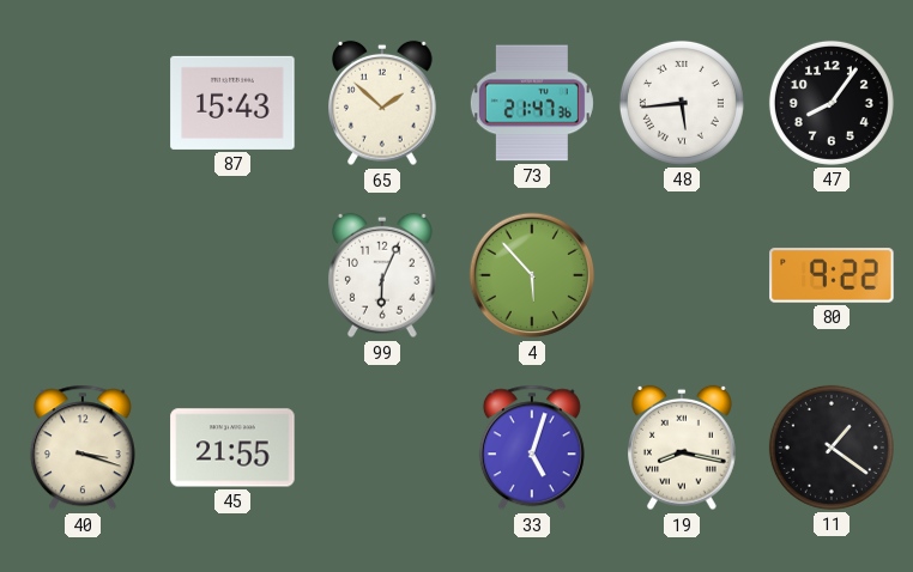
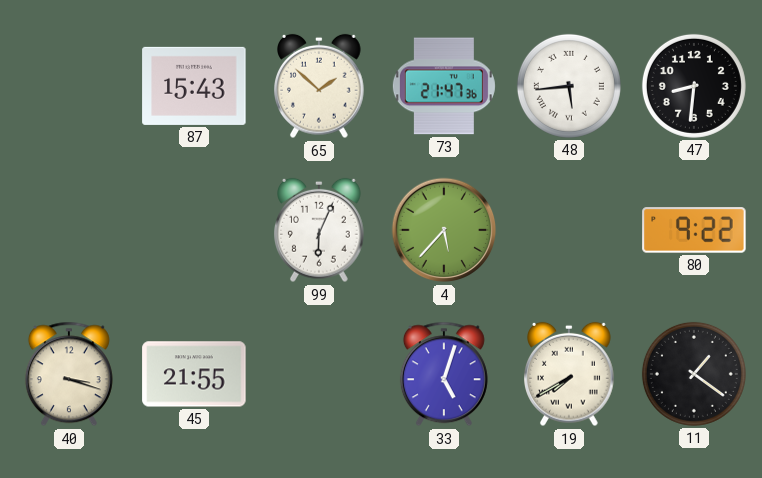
47: 8:06 -> 8:31
4: 5:53 -> 5:37
19: 8:17 -> 7:40
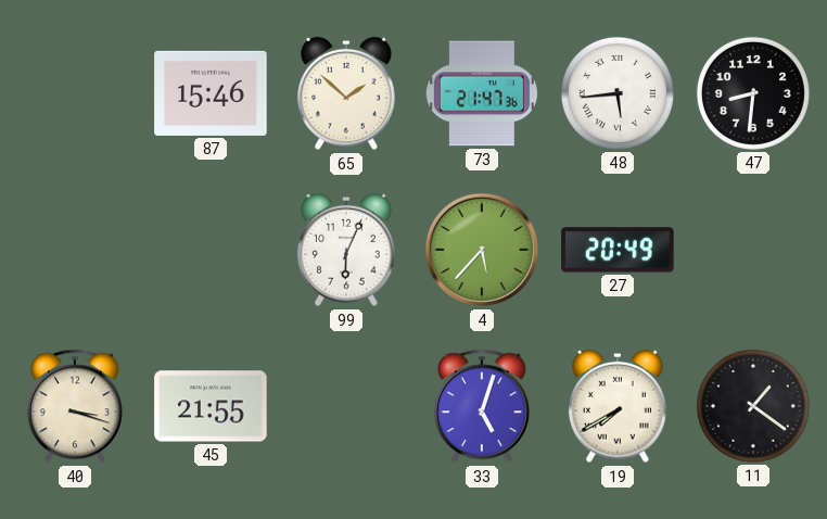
87: 15:43 -> 15:46
27: none -> 20:49
80: 9:22 -> none
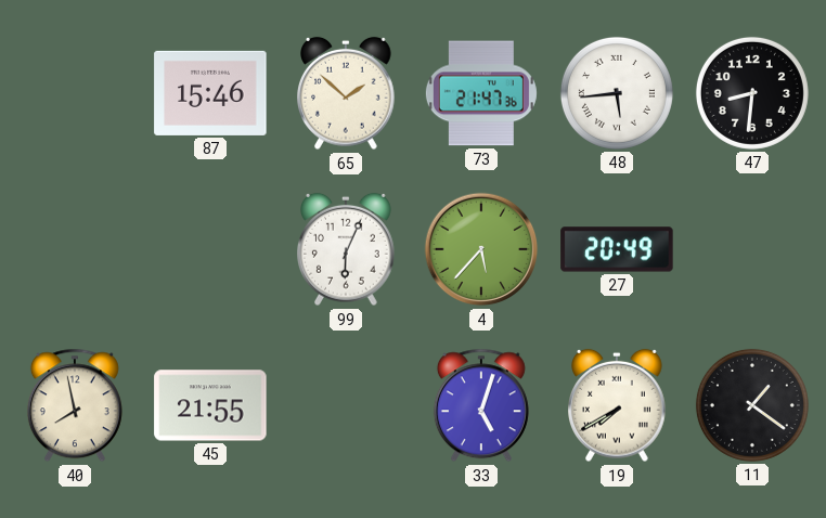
40: 3:18 -> 7:58
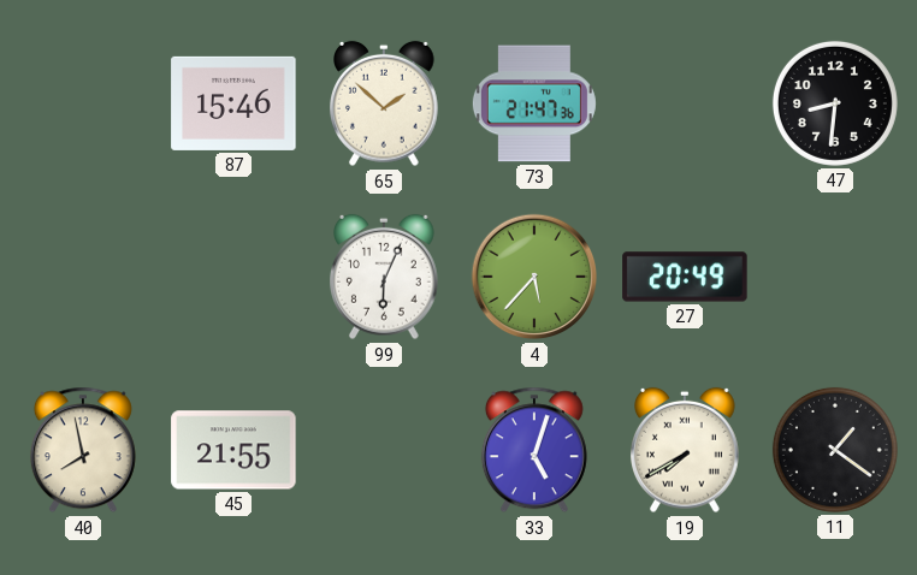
48: 5:44 -> none
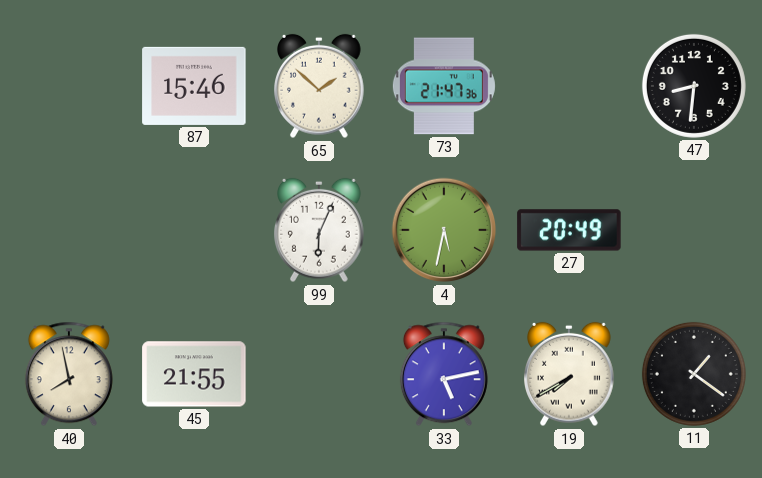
4: 5:37 -> 5:32
33: 5:03 -> 5:13
